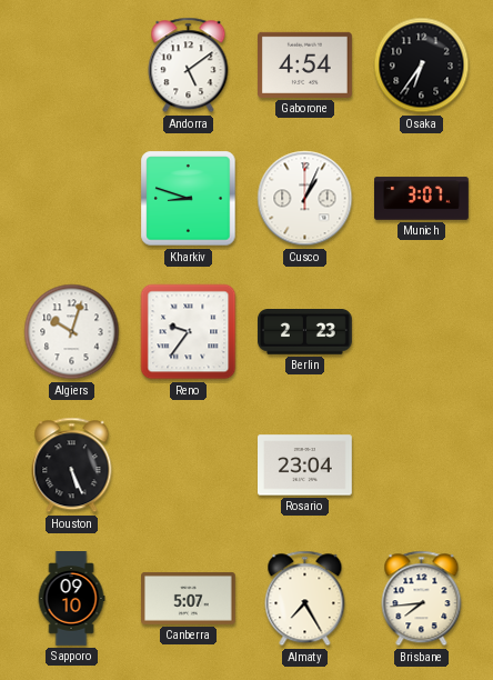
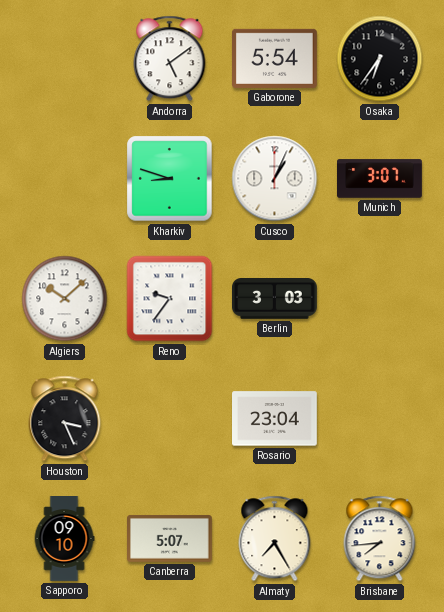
Gaborone: 4:54 -> 5:54
Algiers: 10:03 -> 10:08
Berlin: 2:23 -> 3:03
Houston: 5:26 -> 3:26
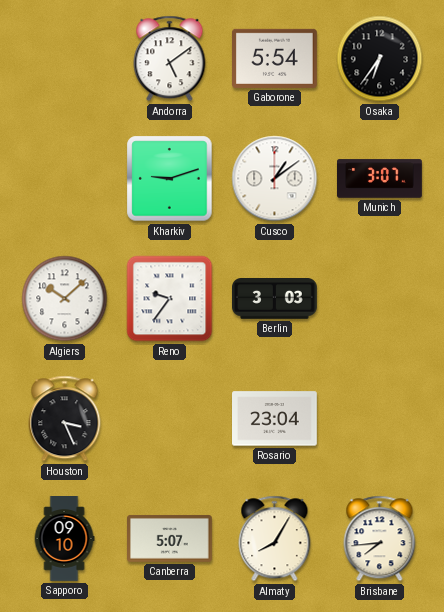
Kharkiv: 8:48 -> 9:12
Cusco: 1:04 -> 1:09
Almaty: 7:25 -> 8:05
